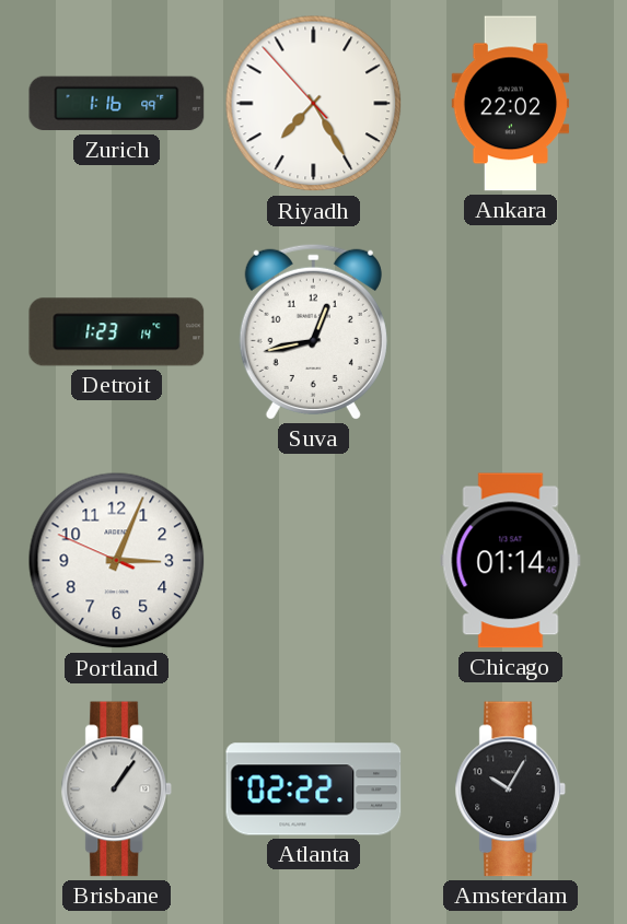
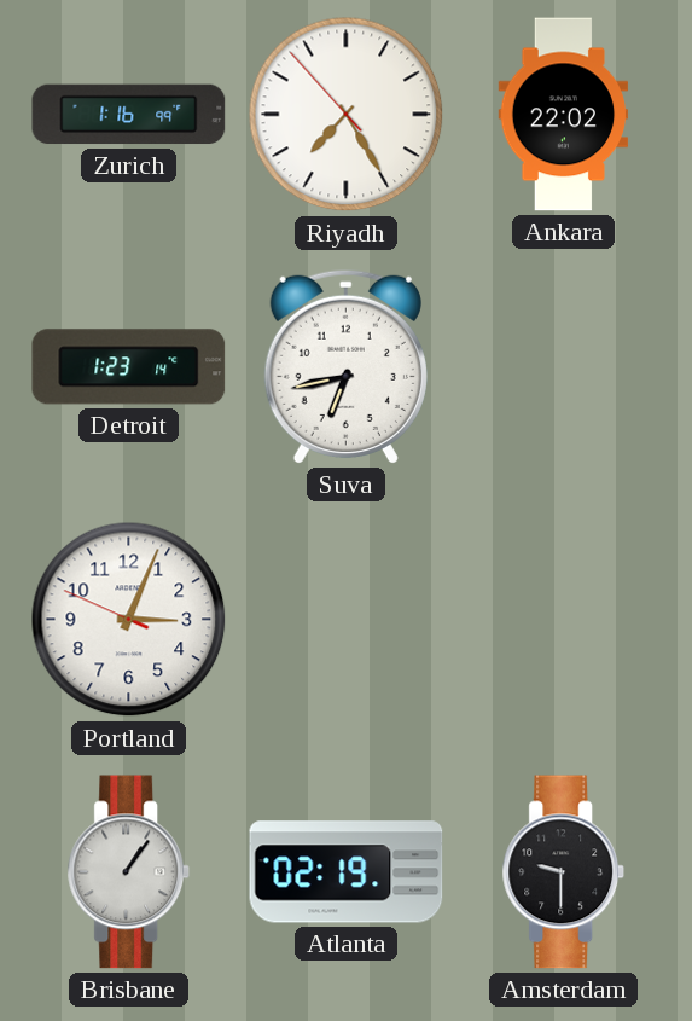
Suva: 12:43 -> 6:43
Chicago: 01:14 -> none
Atlanta: 02:22 -> 02:19
Amsterdam: 10:05 -> 9:30
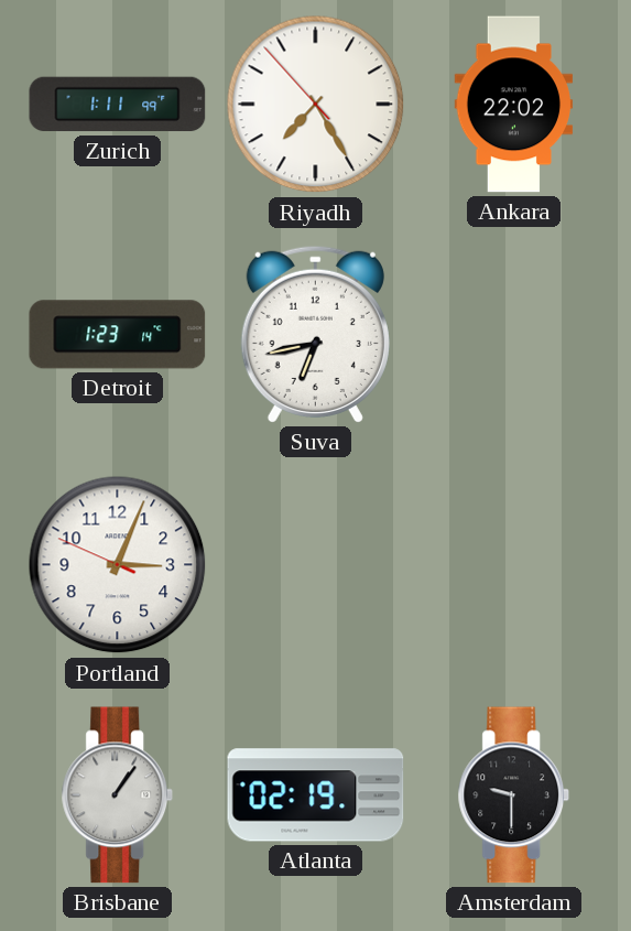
Zurich: 1:16 -> 1:11
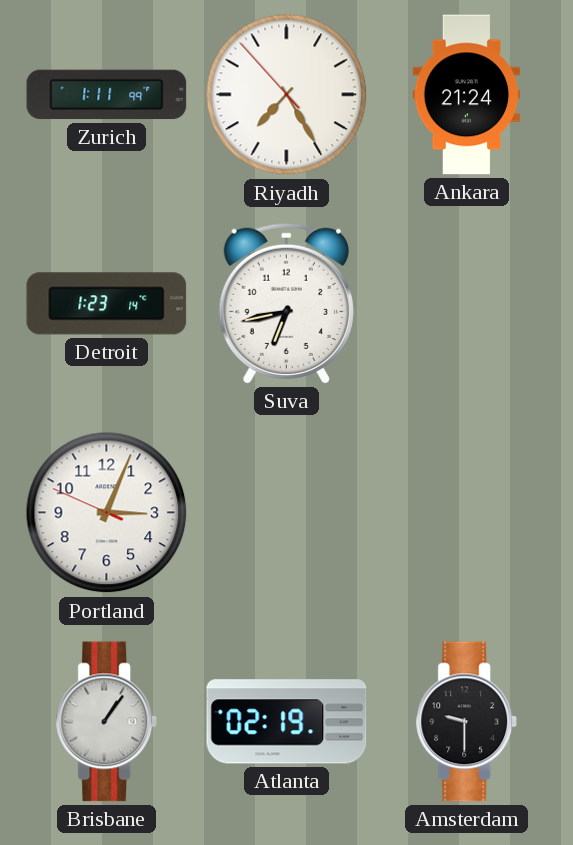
Ankara: 22:02 -> 21:24
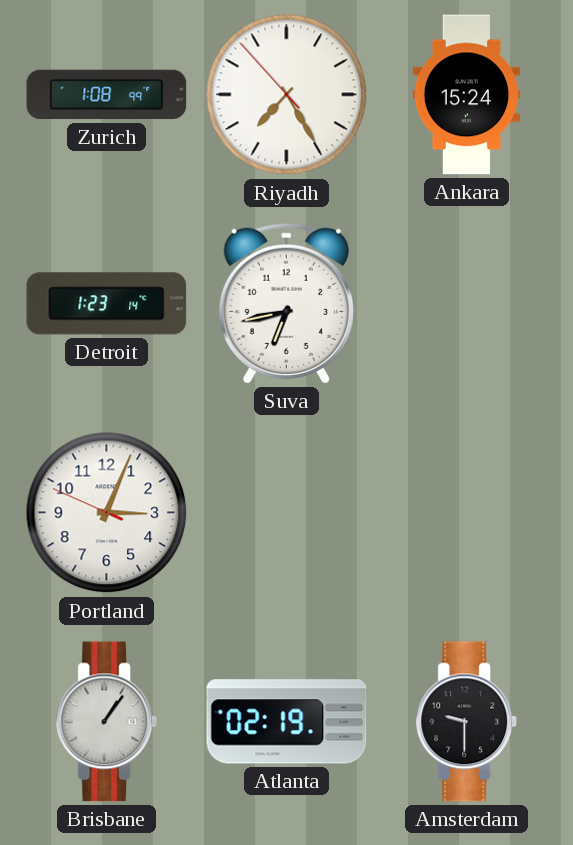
Zurich: 1:11 -> 1:08
Ankara: 21:24 -> 15:24
